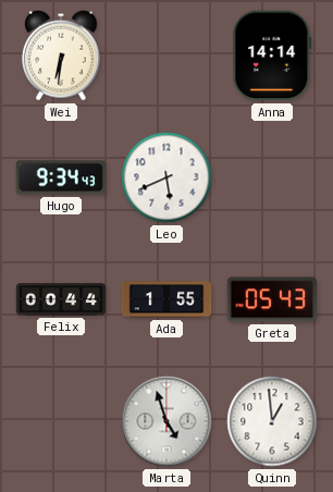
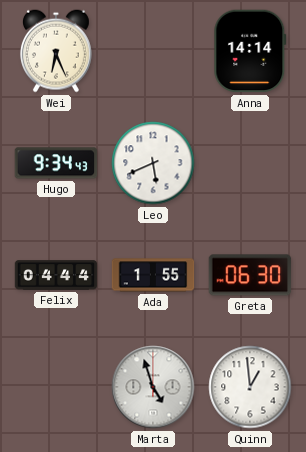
Wei: 6:31 -> 6:26
Felix: 00:44 -> 04:44
Greta: 05:43 -> 06:30
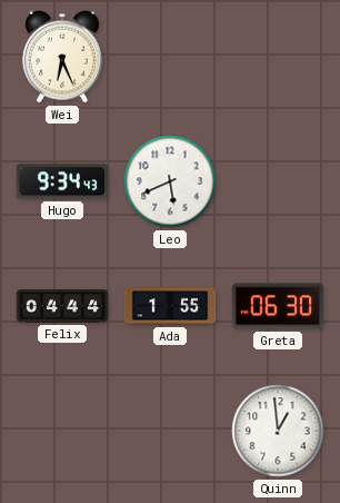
Anna: 14:14 -> none
Marta: 4:57 -> none
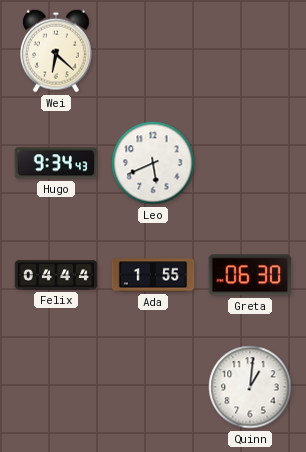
Wei: 6:26 -> 6:22
Quinn: 12:59 -> 1:01
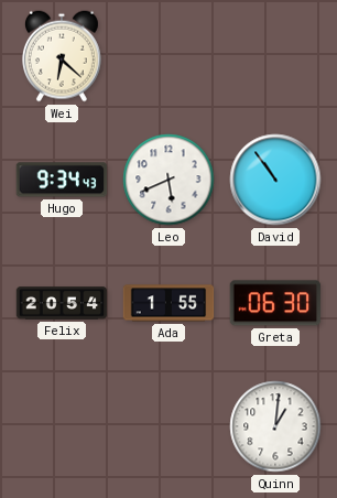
David: none -> 10:54
Felix: 04:44 -> 20:54
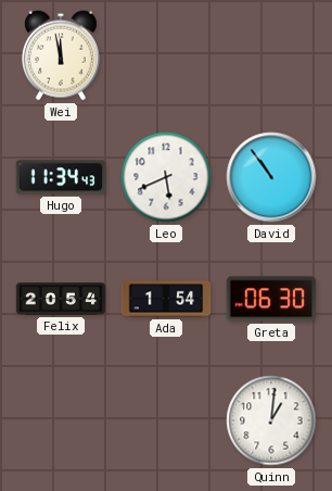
Wei: 6:22 -> 11:58
Hugo: 9:34 -> 11:34
Ada: 1:55 -> 1:54
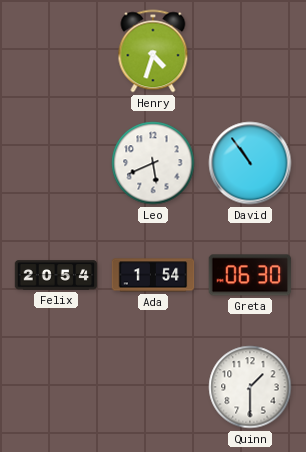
Wei: 11:58 -> none
Henry: none -> 4:33
Hugo: 11:34 -> none
Quinn: 1:01 -> 1:30
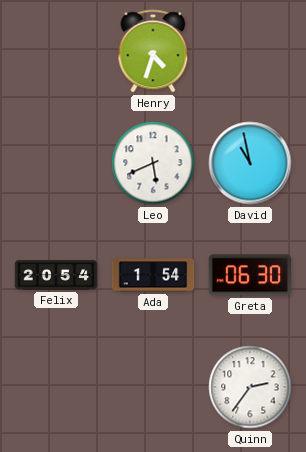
David: 10:54 -> 10:58
Quinn: 1:30 -> 2:36
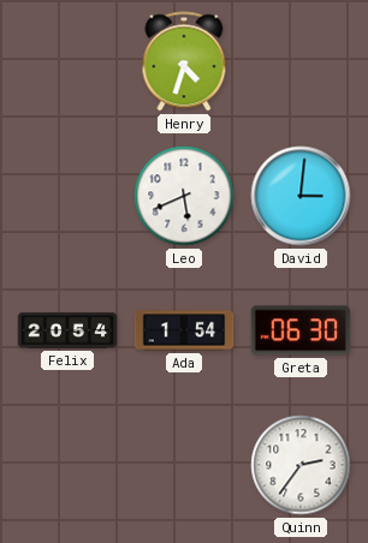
David: 10:58 -> 3:01
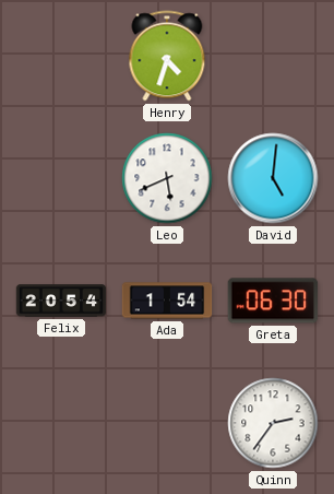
David: 3:01 -> 5:01
